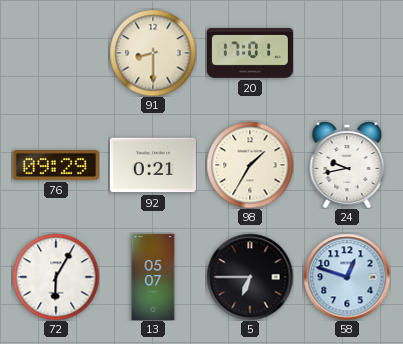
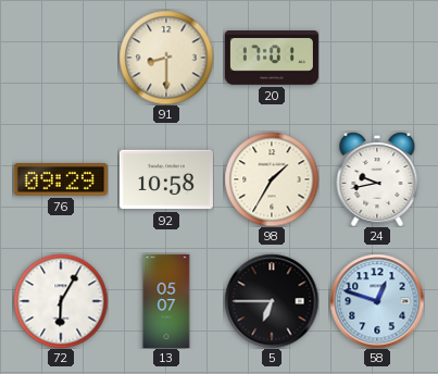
92: 0:21 -> 10:58
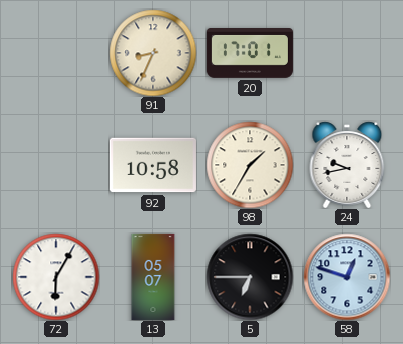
91: 8:30 -> 8:34
76: 09:29 -> none
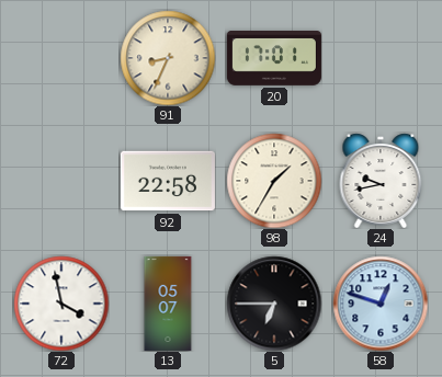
92: 10:58 -> 22:58
72: 6:05 -> 3:58
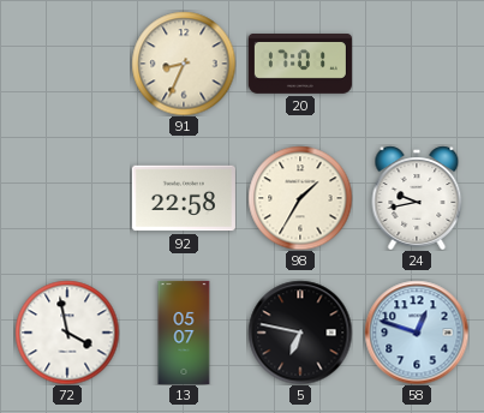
5: 6:45 -> 6:47
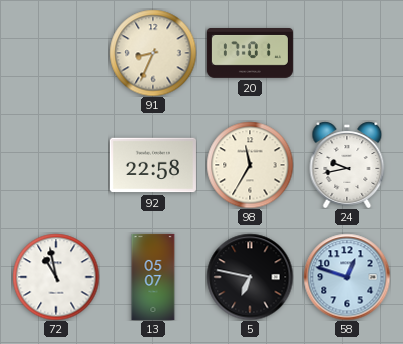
98: 1:35 -> 11:35
72: 3:58 -> 10:58
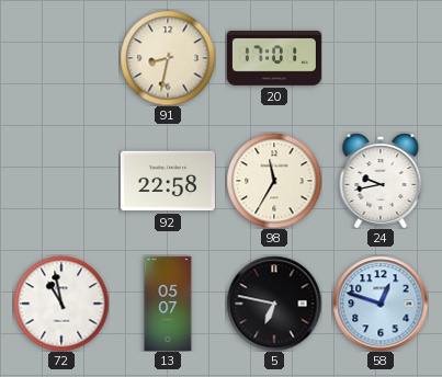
91: 8:34 -> 8:32
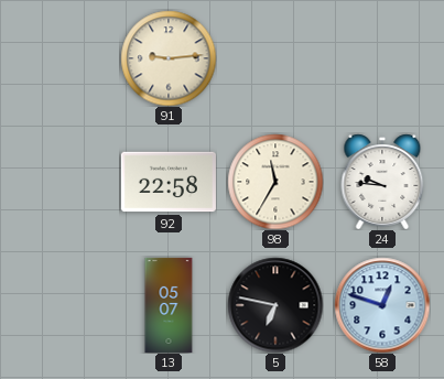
91: 8:32 -> 9:14
20: 17:01 -> none
24: 9:43 -> 9:46
72: 10:58 -> none
